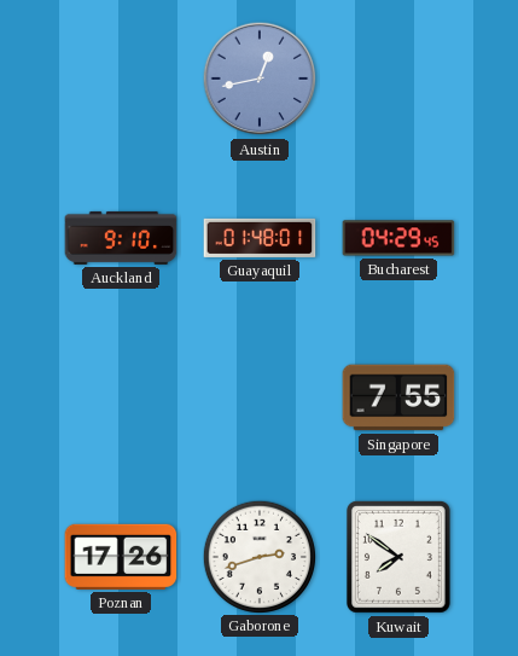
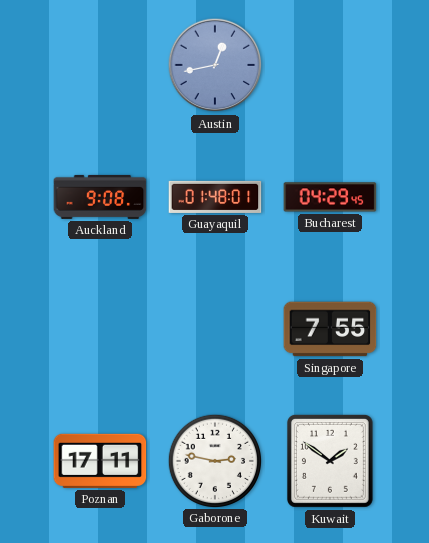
Auckland: 9:10 -> 9:08
Poznan: 17:26 -> 17:11
Gaborone: 2:42 -> 2:47
Kuwait: 7:51 -> 1:51
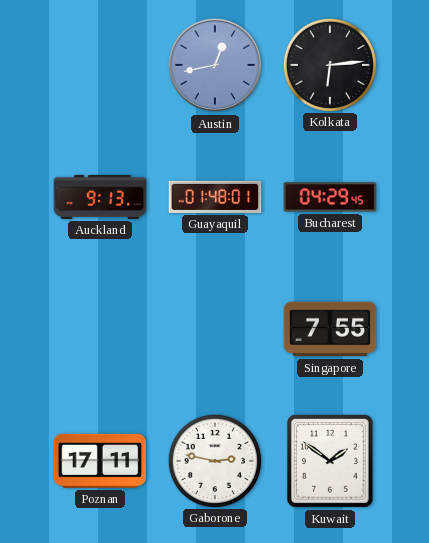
Kolkata: none -> 6:14
Auckland: 9:08 -> 9:13
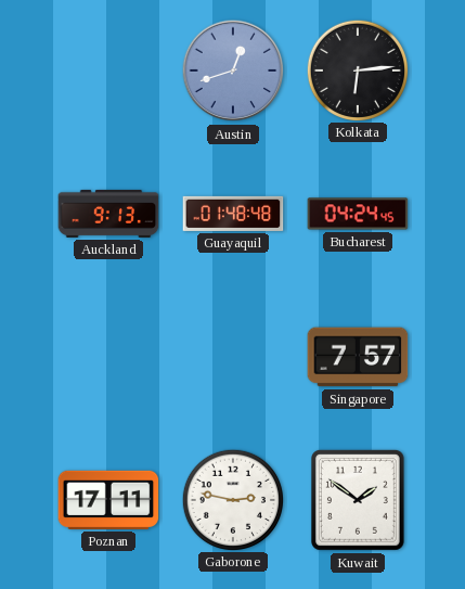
Austin: 12:43 -> 12:42
Guayaquil: 01:48:01 -> 01:48:48
Bucharest: 04:29 -> 04:24
Singapore: 7:55 -> 7:57
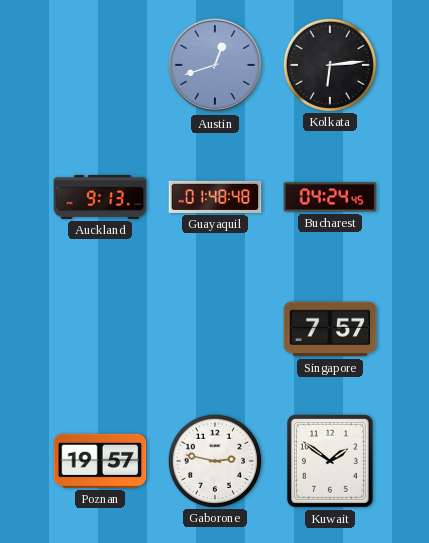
Poznan: 17:11 -> 19:57
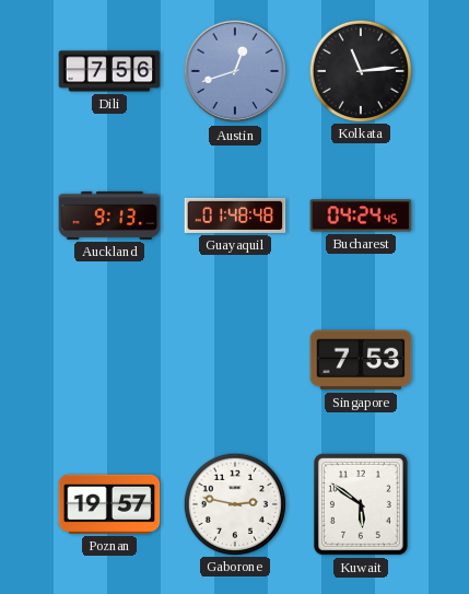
Dili: none -> 7:56
Kolkata: 6:14 -> 11:14
Singapore: 7:57 -> 7:53
Kuwait: 1:51 -> 5:51
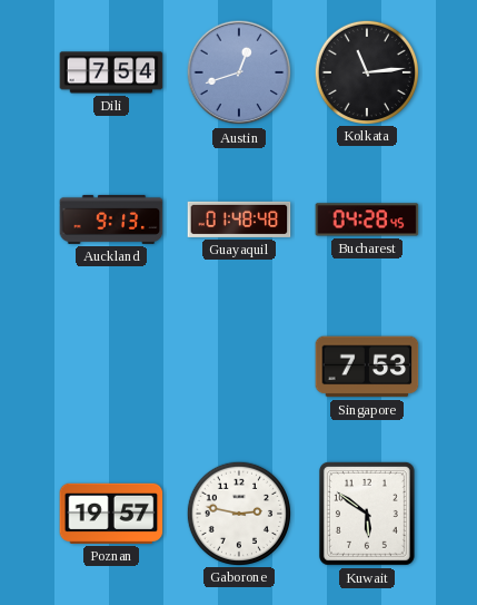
Dili: 7:56 -> 7:54
Bucharest: 04:24 -> 04:28
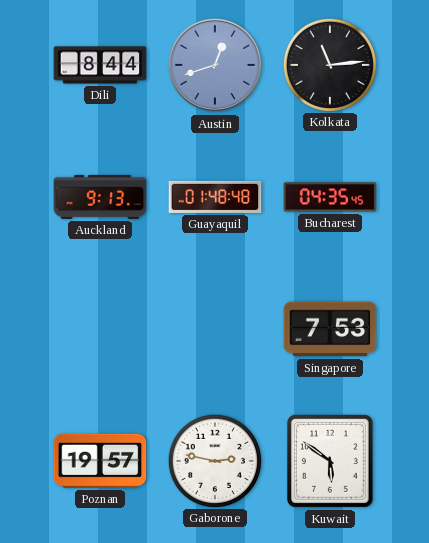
Dili: 7:54 -> 8:44
Bucharest: 04:28 -> 04:35
